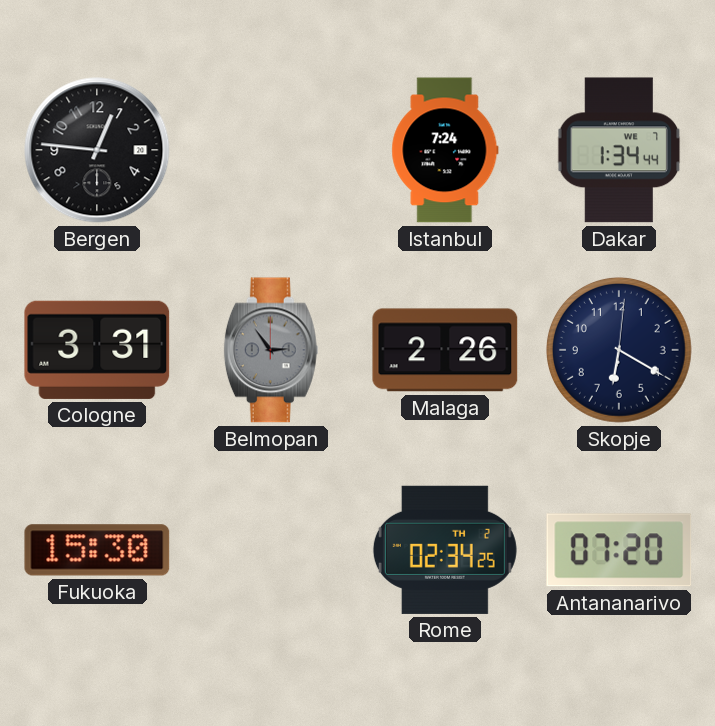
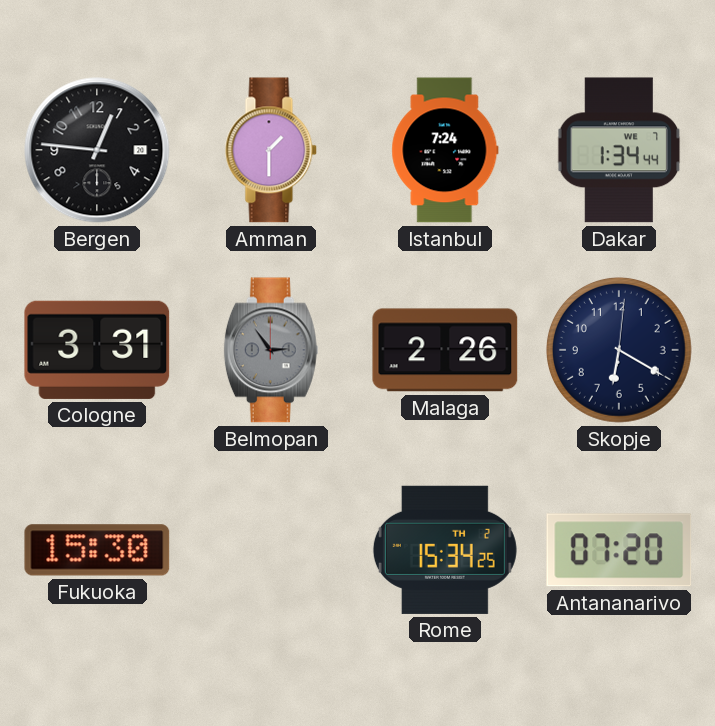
Amman: none -> 1:30
Rome: 02:34 -> 15:34
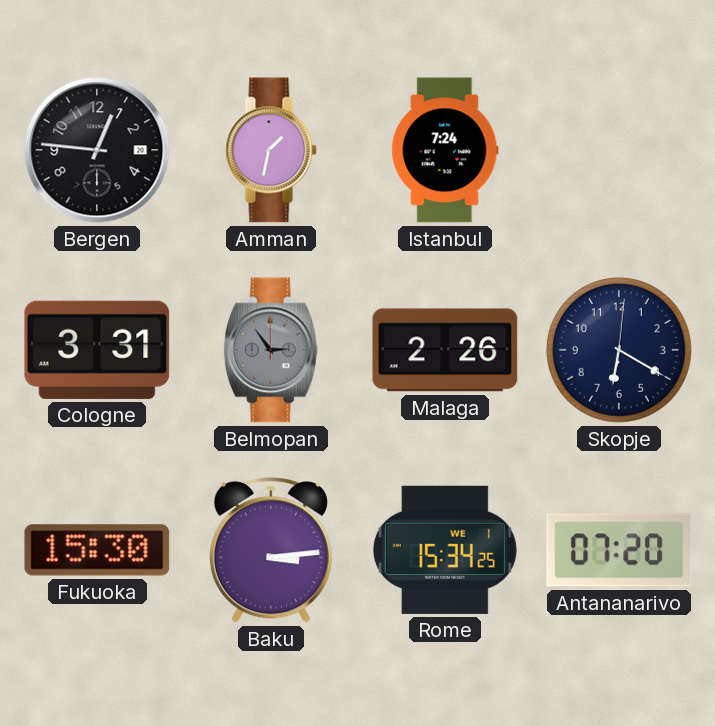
Amman: 1:30 -> 1:32
Dakar: 1:34 -> none
Baku: none -> 3:14
Rome date: TH 2 -> WE 1
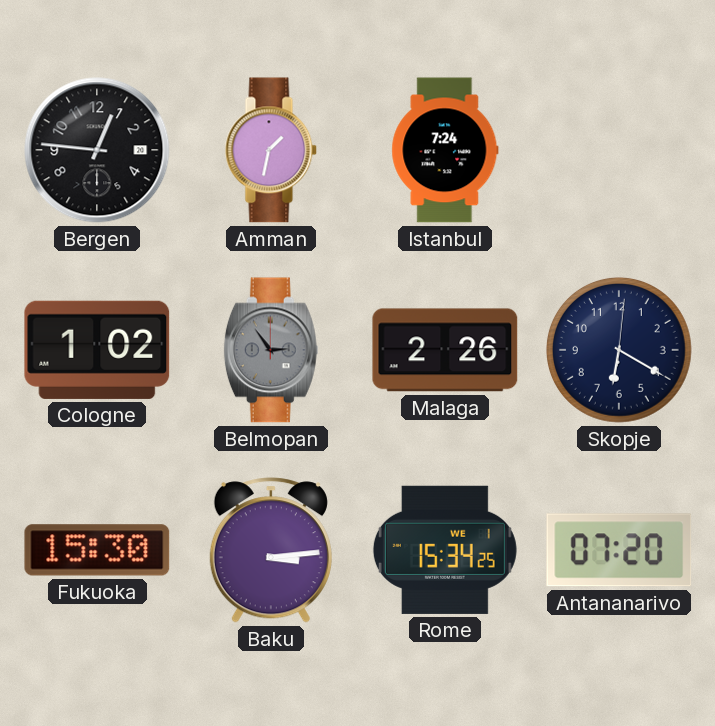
Cologne: 3:31 -> 1:02
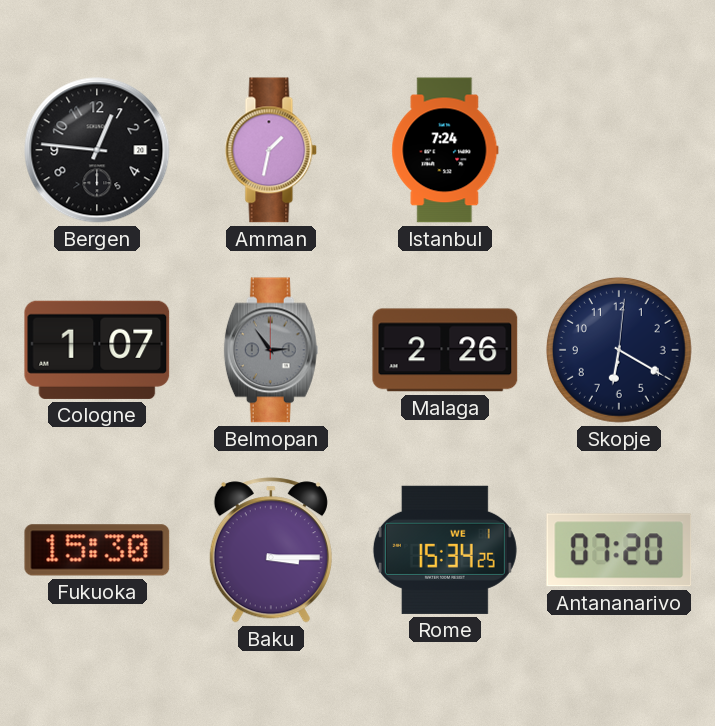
Cologne: 1:02 -> 1:07
Baku: 3:14 -> 3:15
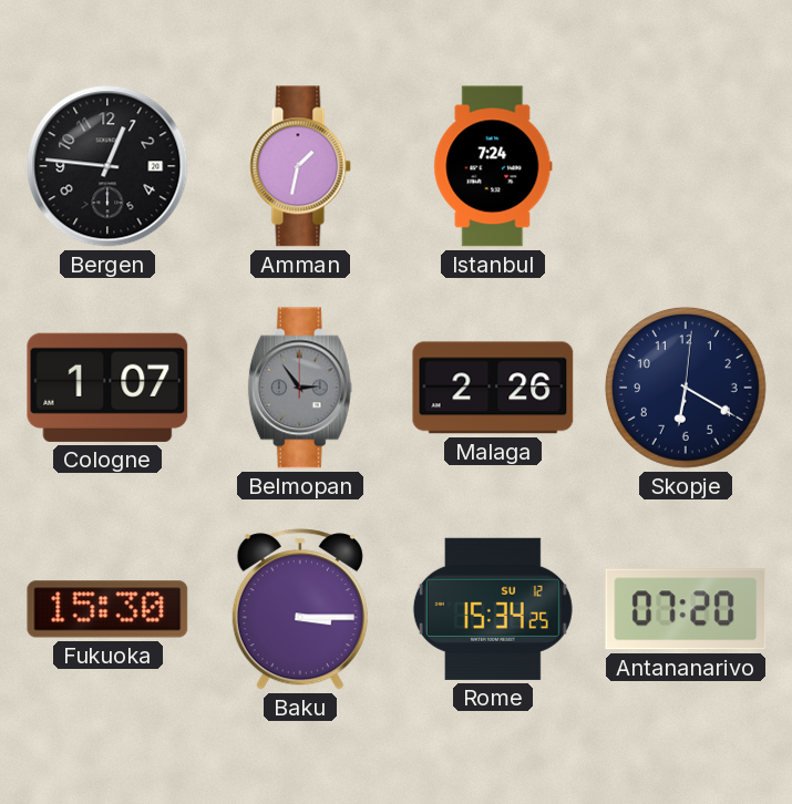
Rome date: WE 1 -> SU 12
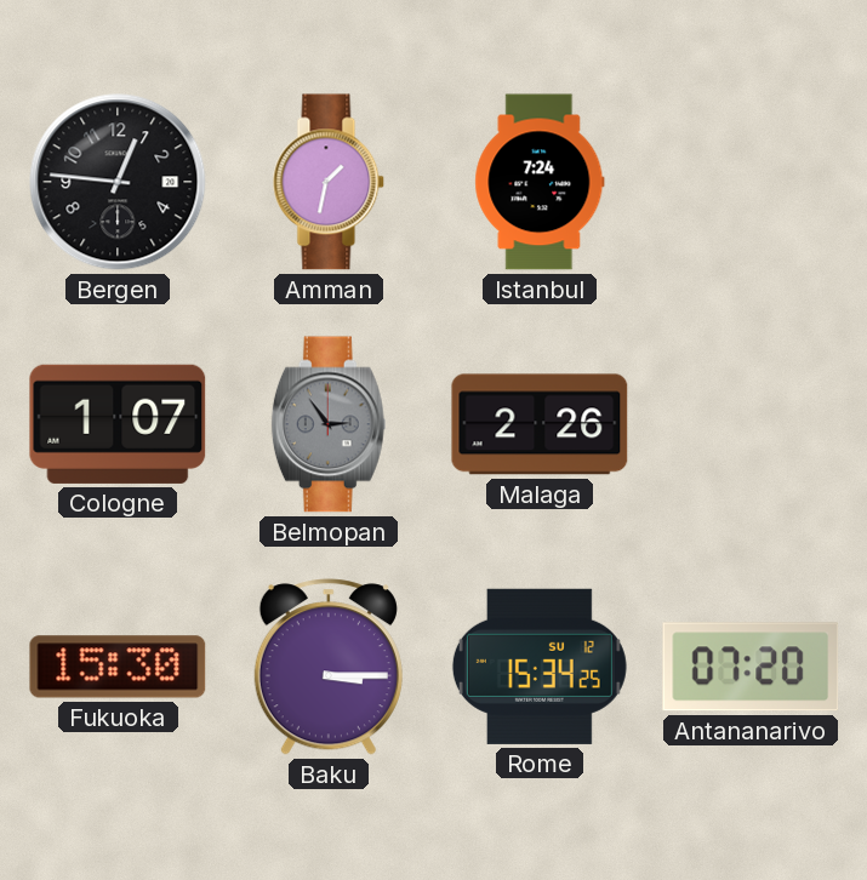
Skopje: 6:20 -> none
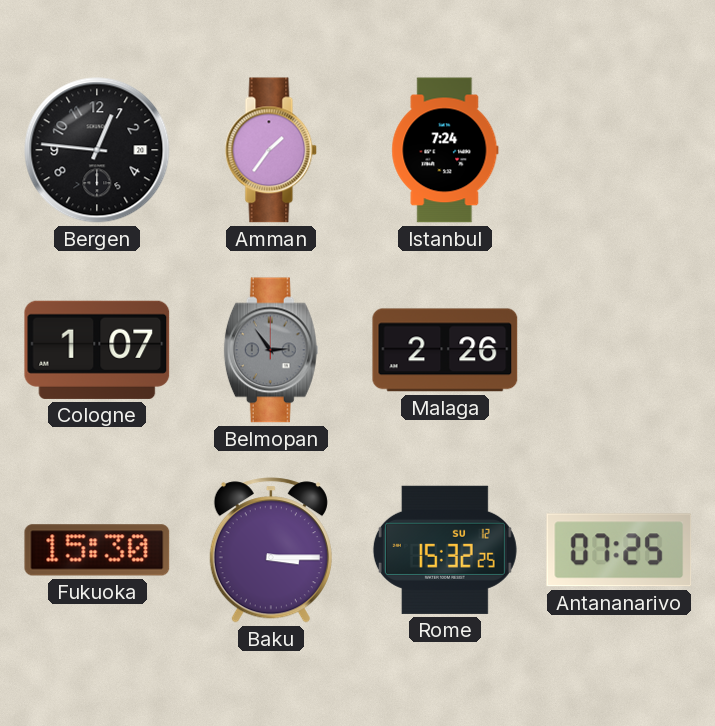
Amman: 1:32 -> 1:36
Rome: 15:34 -> 15:32
Antananarivo: 07:20 -> 07:25
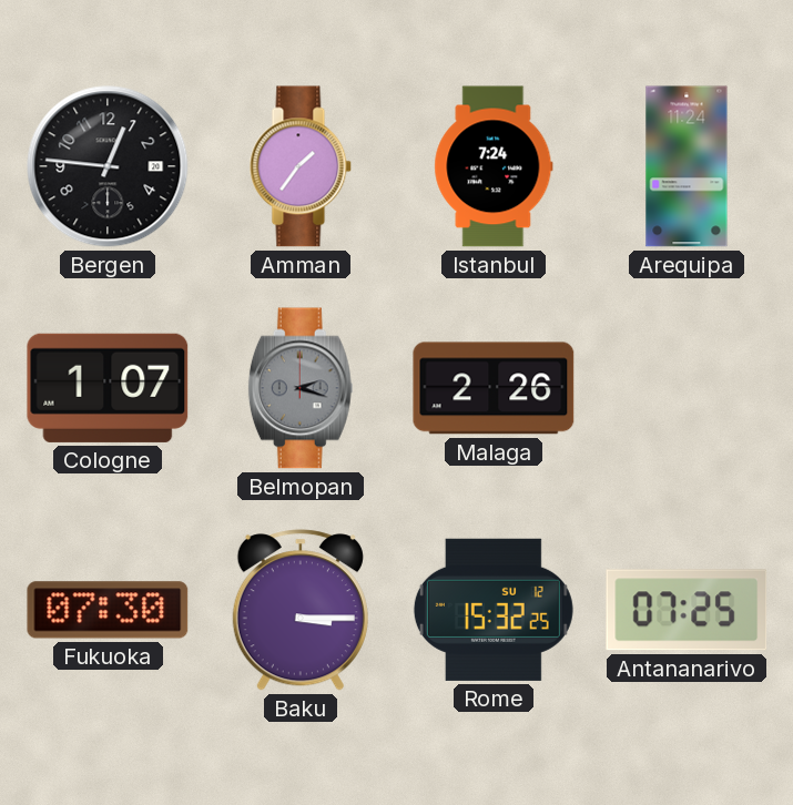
Arequipa: none -> 11:24
Belmopan: 2:54 -> 2:18
Fukuoka: 15:30 -> 07:30
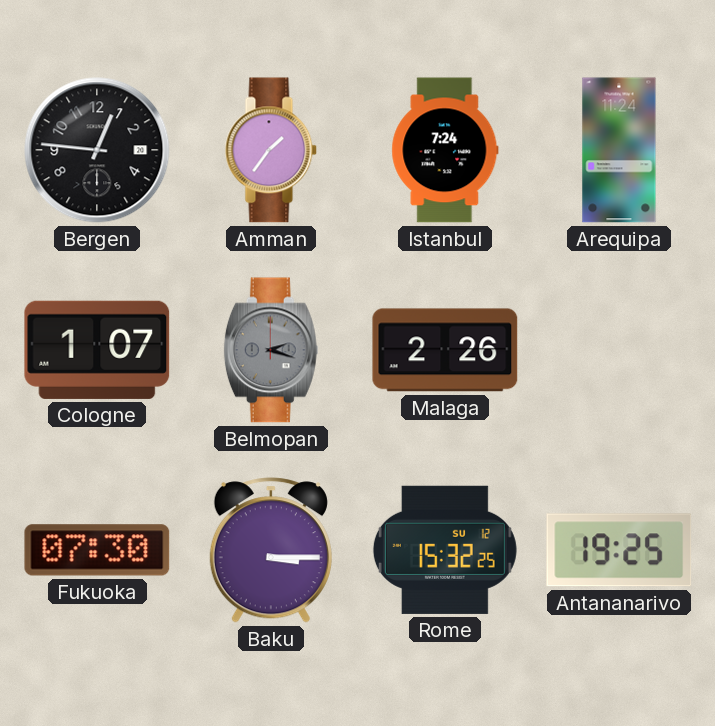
Antananarivo: 07:25 -> 19:25
